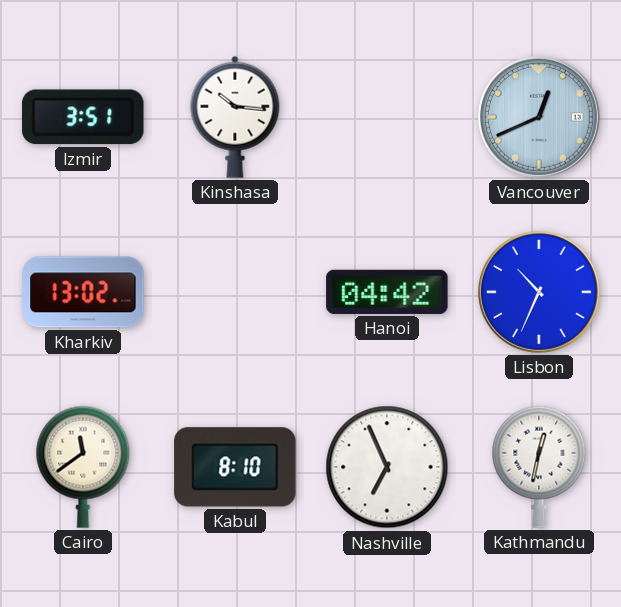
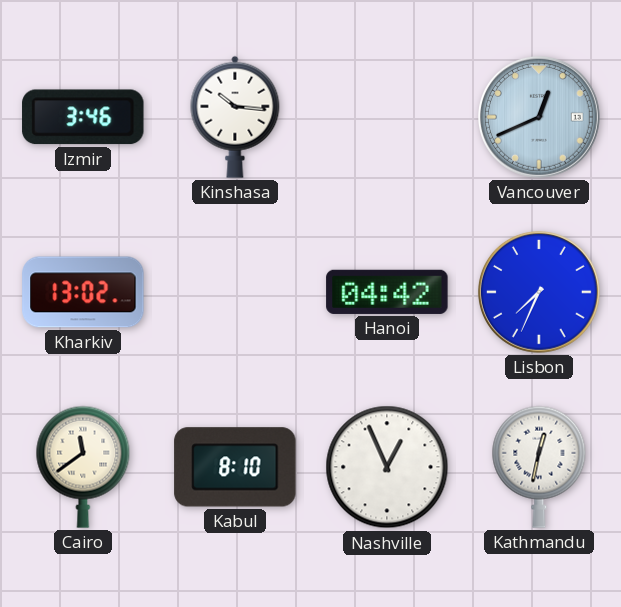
Izmir: 3:51 -> 3:46
Lisbon: 10:34 -> 7:34
Nashville: 6:56 -> 12:56
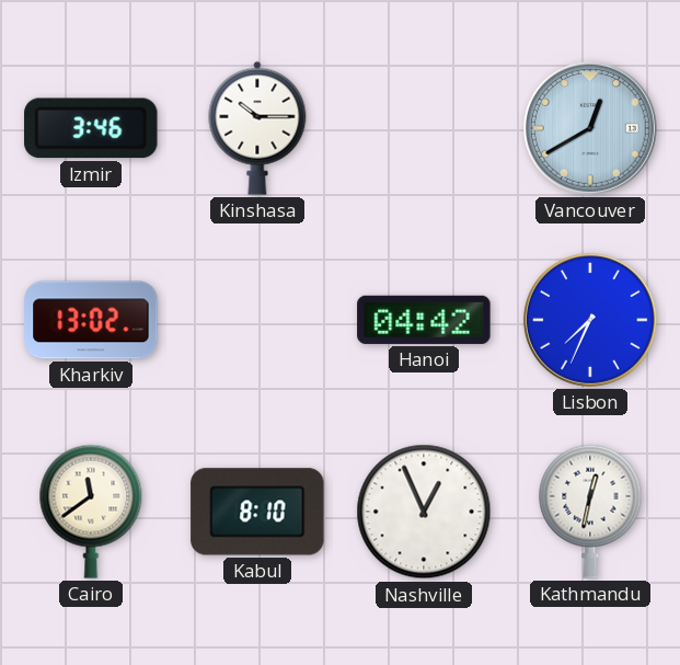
Kinshasa: 10:16 -> 10:15
Vancouver: 12:41 -> 12:40
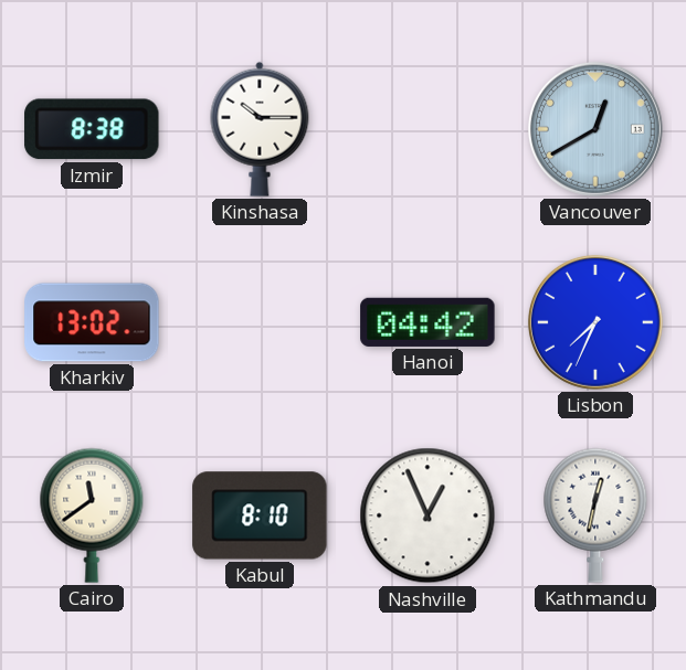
Izmir: 3:46 -> 8:38
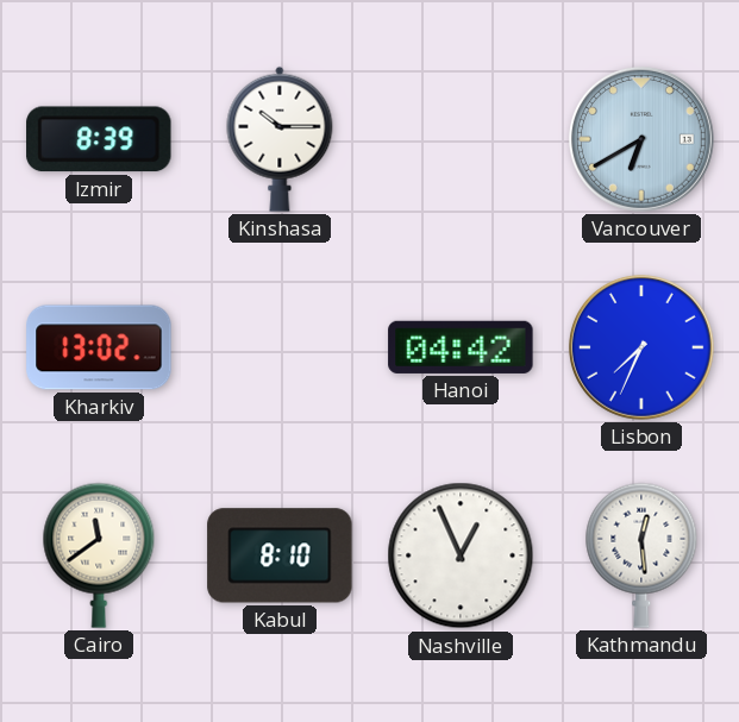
Izmir: 8:38 -> 8:39
Vancouver: 12:40 -> 6:40
Kathmandu: 12:32 -> 12:29
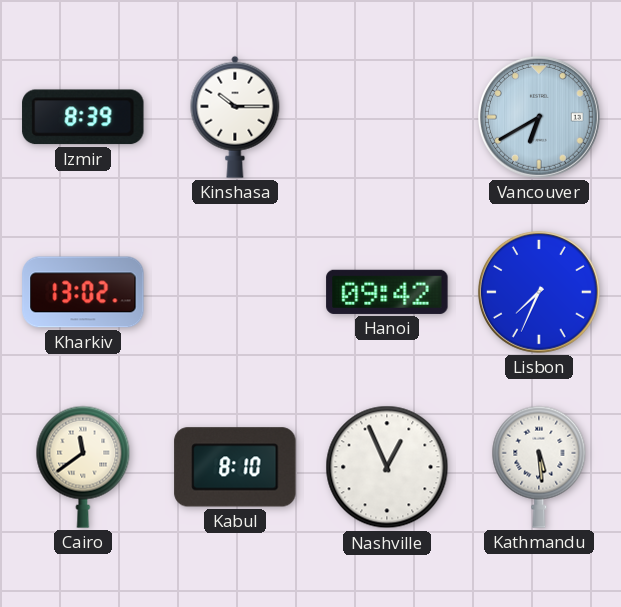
Hanoi: 04:42 -> 09:42
Kathmandu: 12:29 -> 5:29
